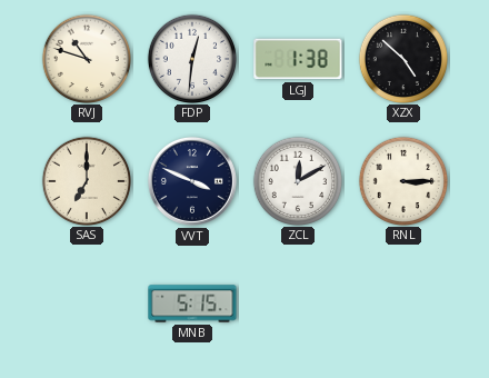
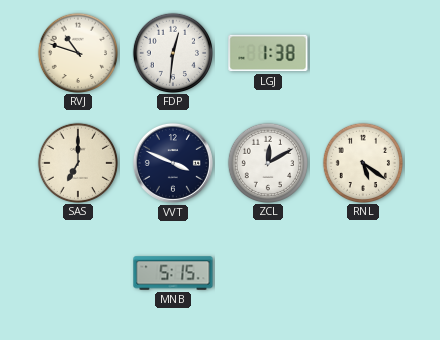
XZX: 4:52 -> none
RNL: 3:15 -> 5:21
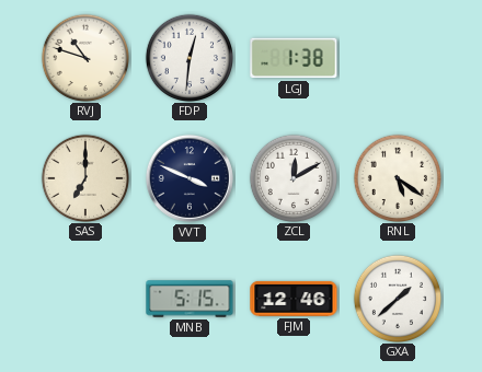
FJM: none -> 12:46
GXA: none -> 1:38
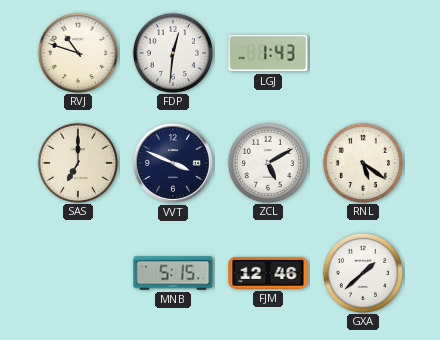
LGJ: 1:38 -> 1:43
ZCL: 12:10 -> 5:10
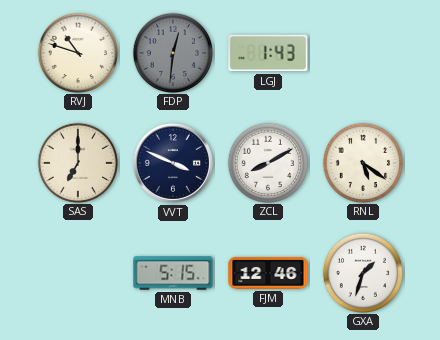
FDP dial: white -> grey
ZCL: 5:10 -> 8:10
GXA: 1:38 -> 1:33
